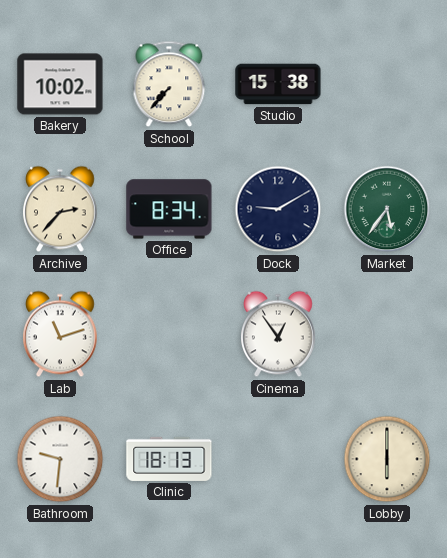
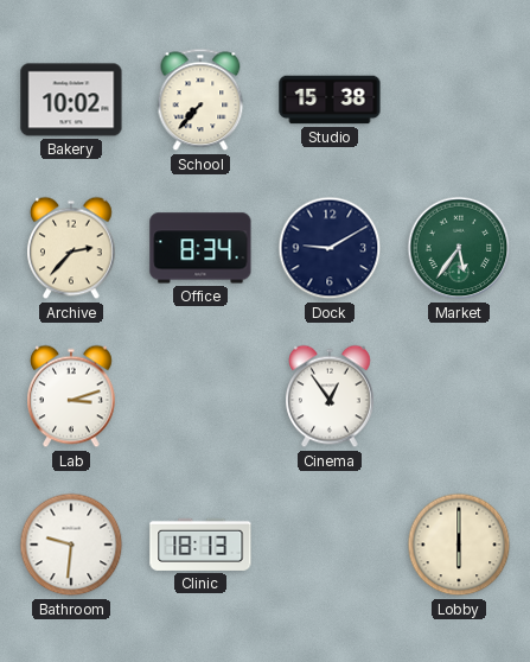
Lab: 11:12 -> 3:12
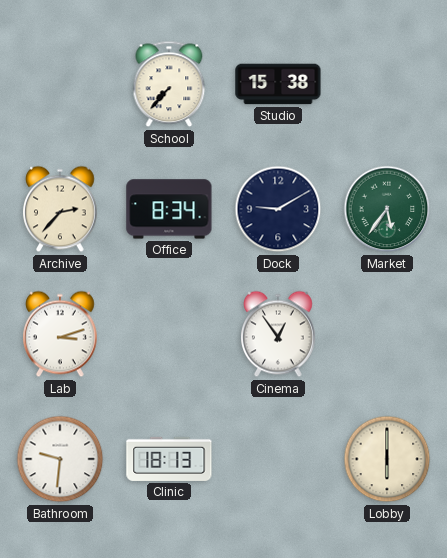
Bakery: 10:02 -> none
